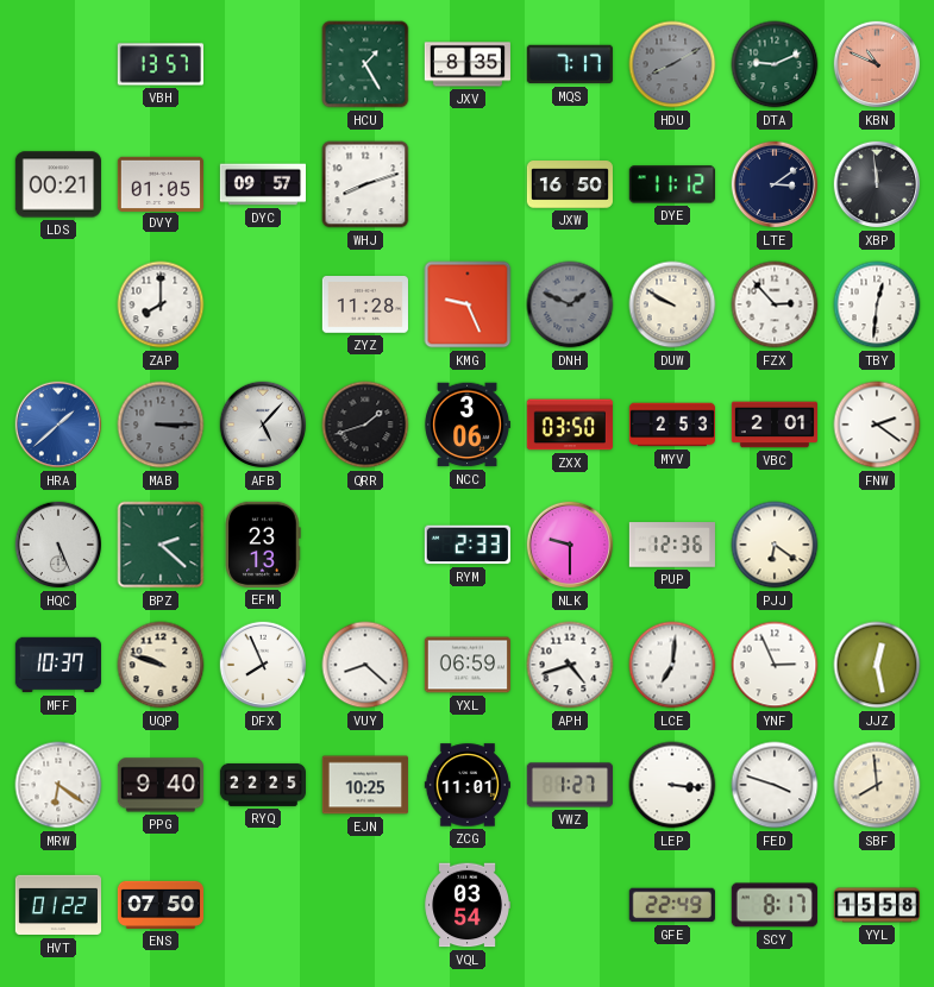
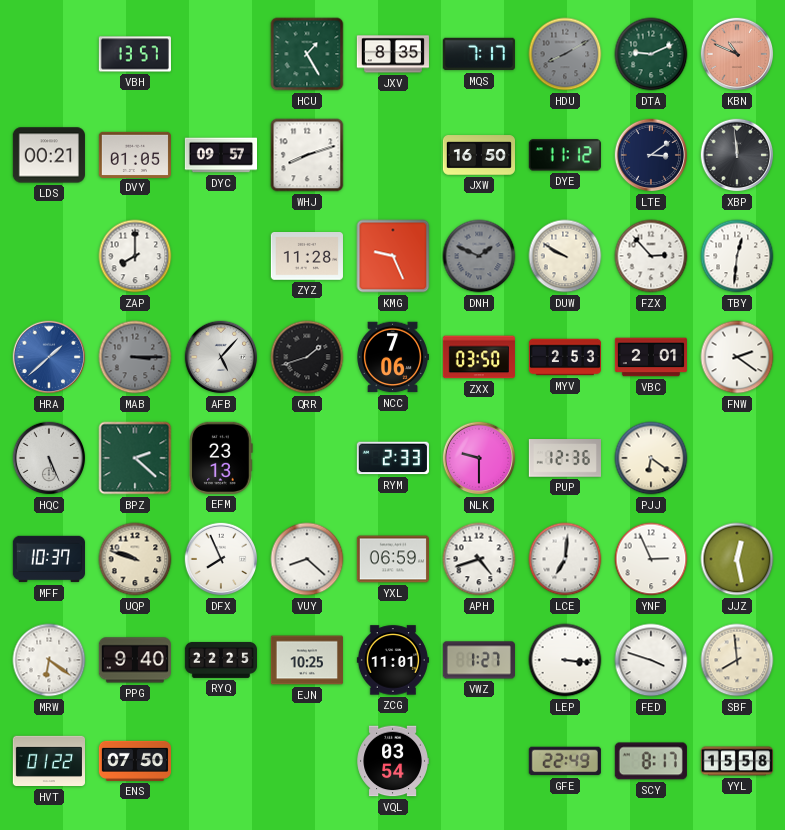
NCC: 3:06 -> 7:06
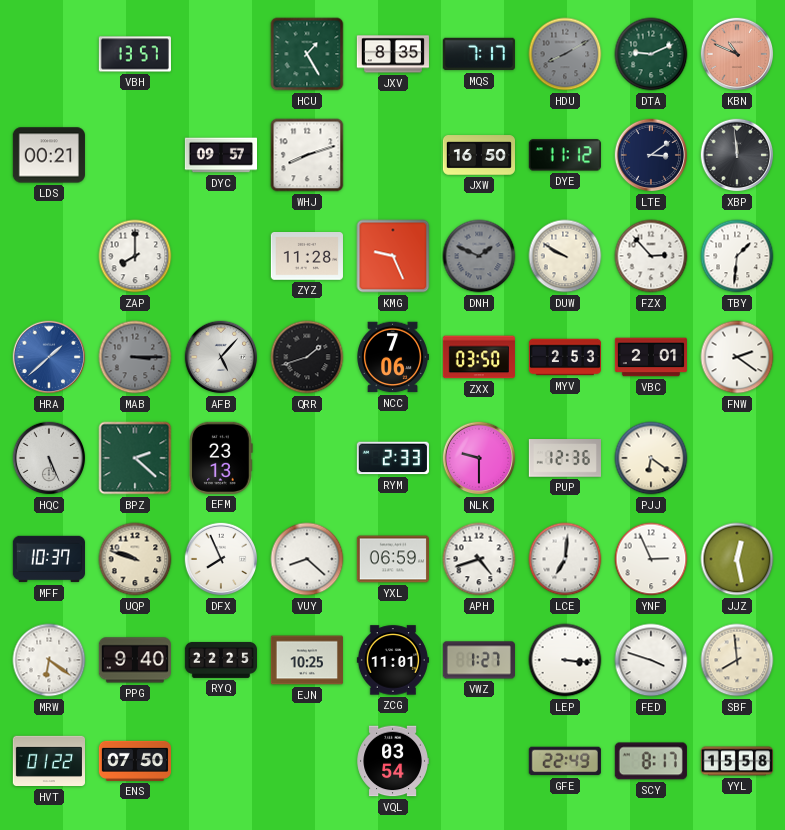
DVY: 01:05 -> none
TBY: 12:31 -> 1:31
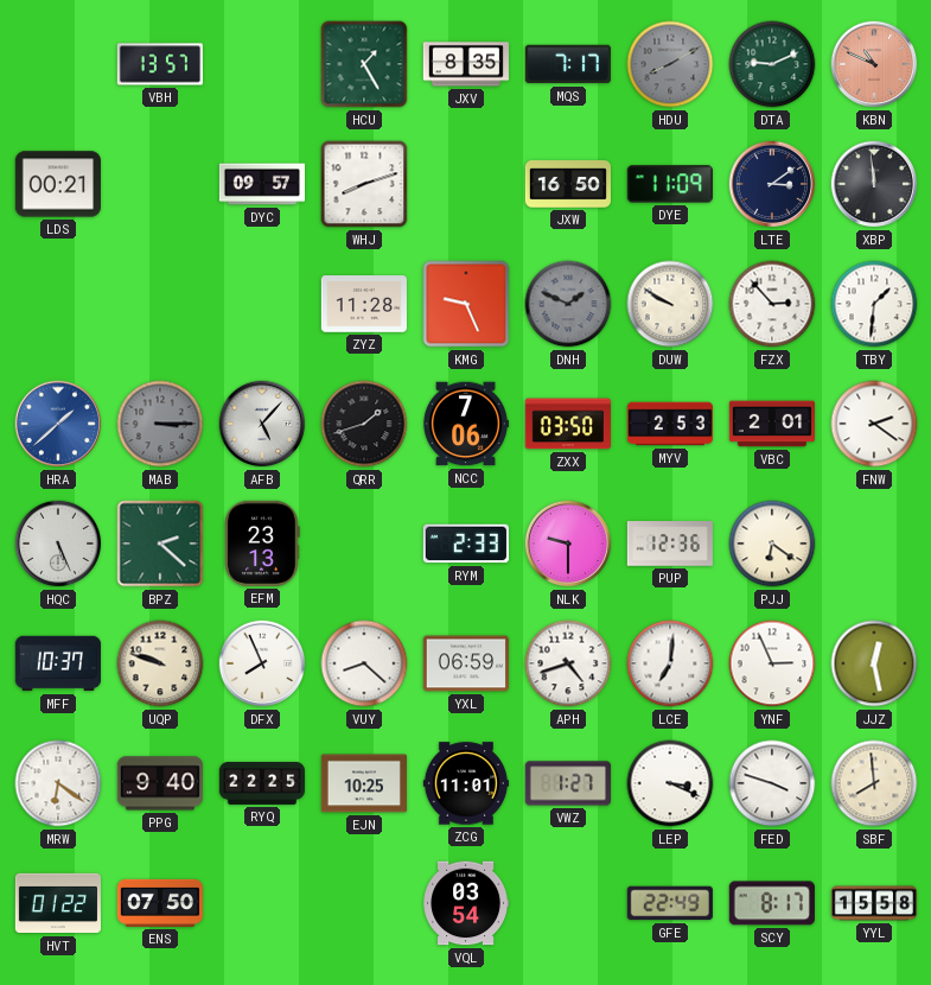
DYE: 11:12 -> 11:09
ZAP: 8:00 -> none
LEP: 3:16 -> 3:19
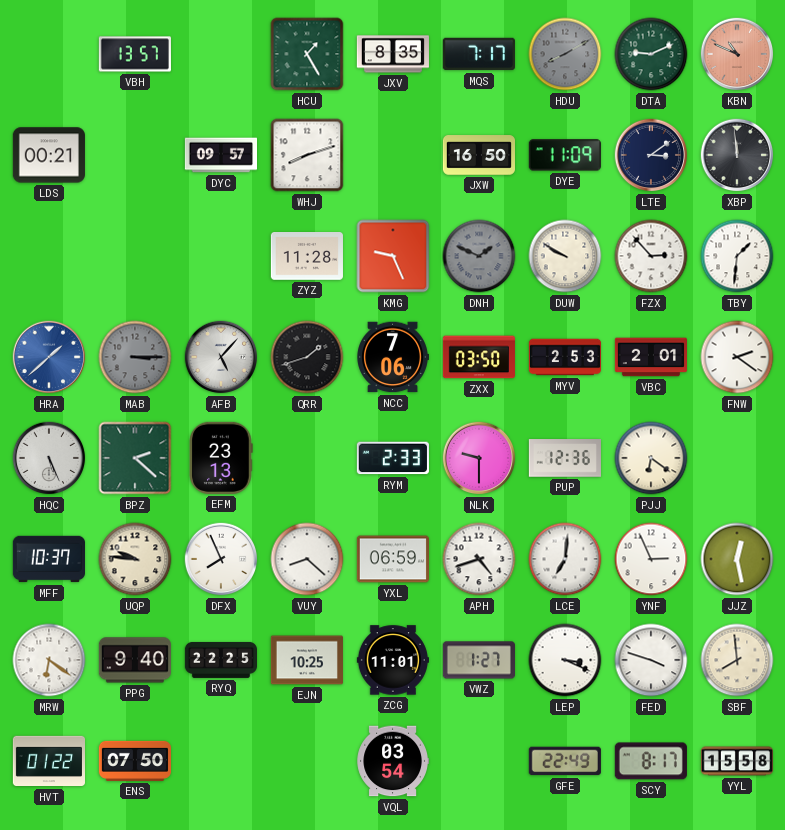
UQP: 9:48 -> 9:46
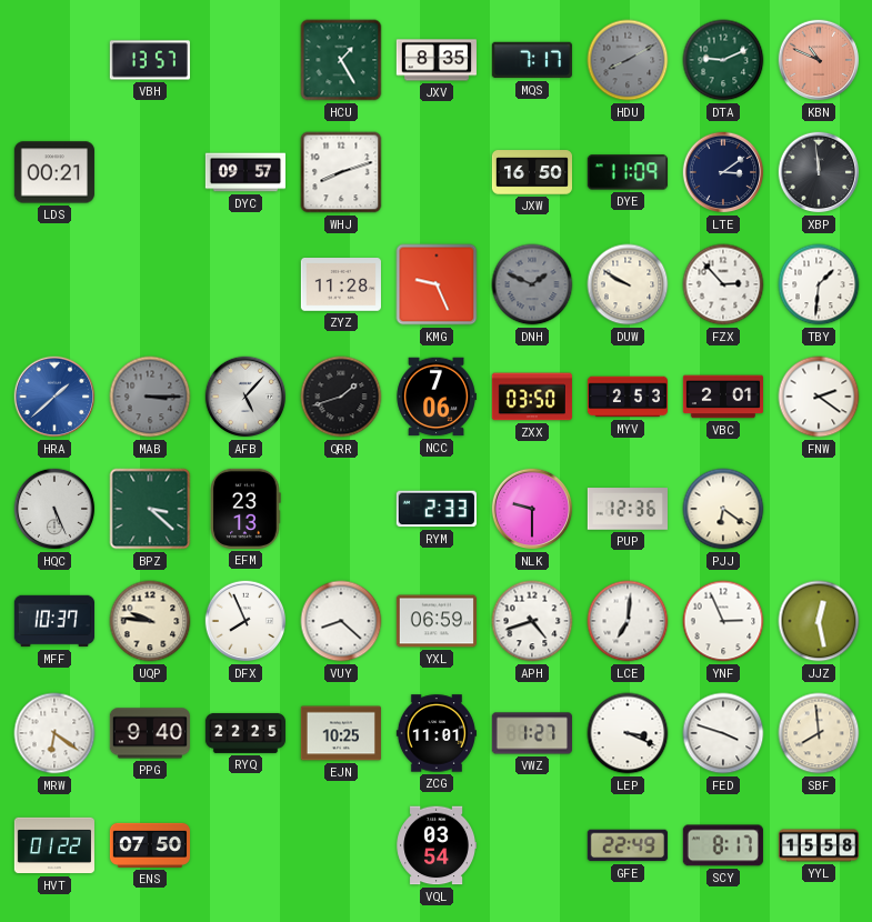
BPZ: 2:22 -> 3:22
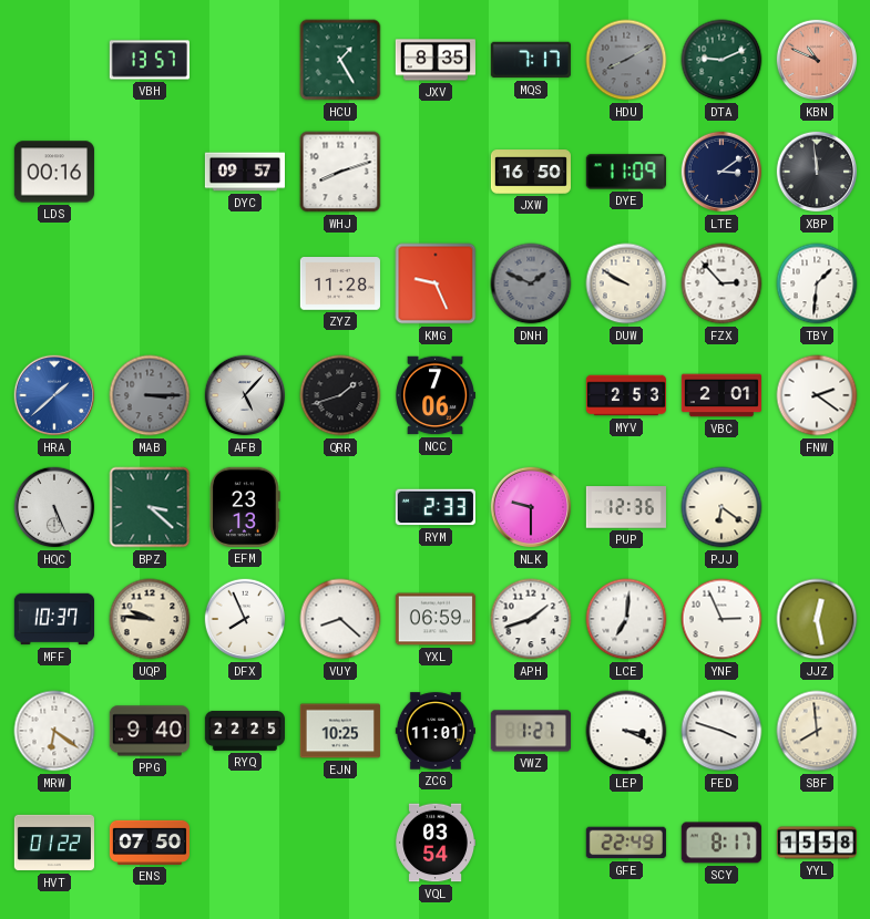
LDS: 00:21 -> 00:16
ZXX: 03:50 -> none
APH: 4:42 -> 1:42
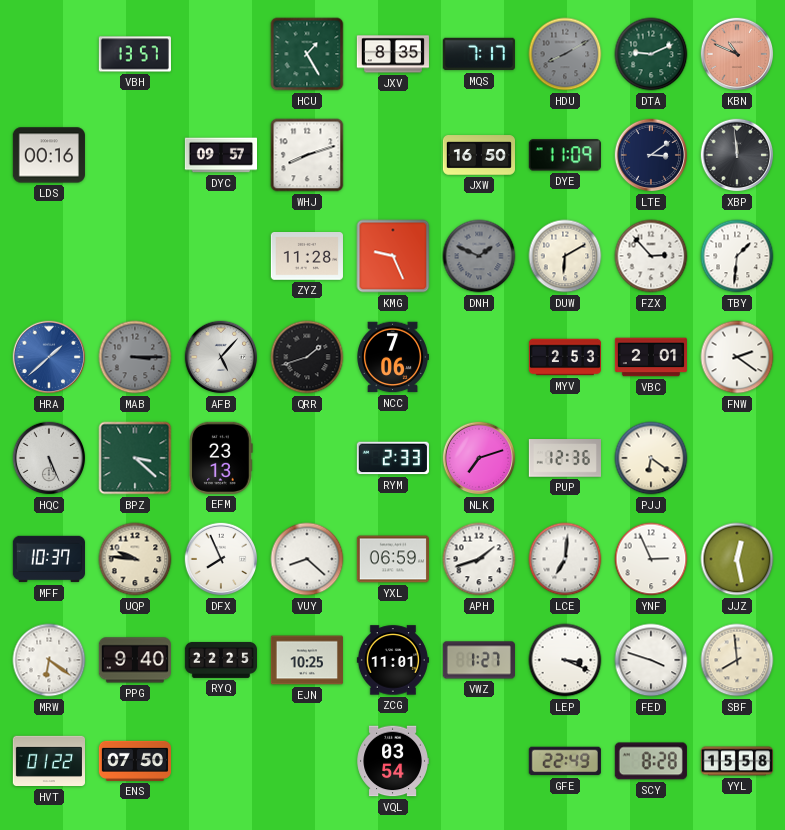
DUW: 9:50 -> 6:10
NLK: 9:30 -> 7:12
SCY: 8:17 -> 8:28
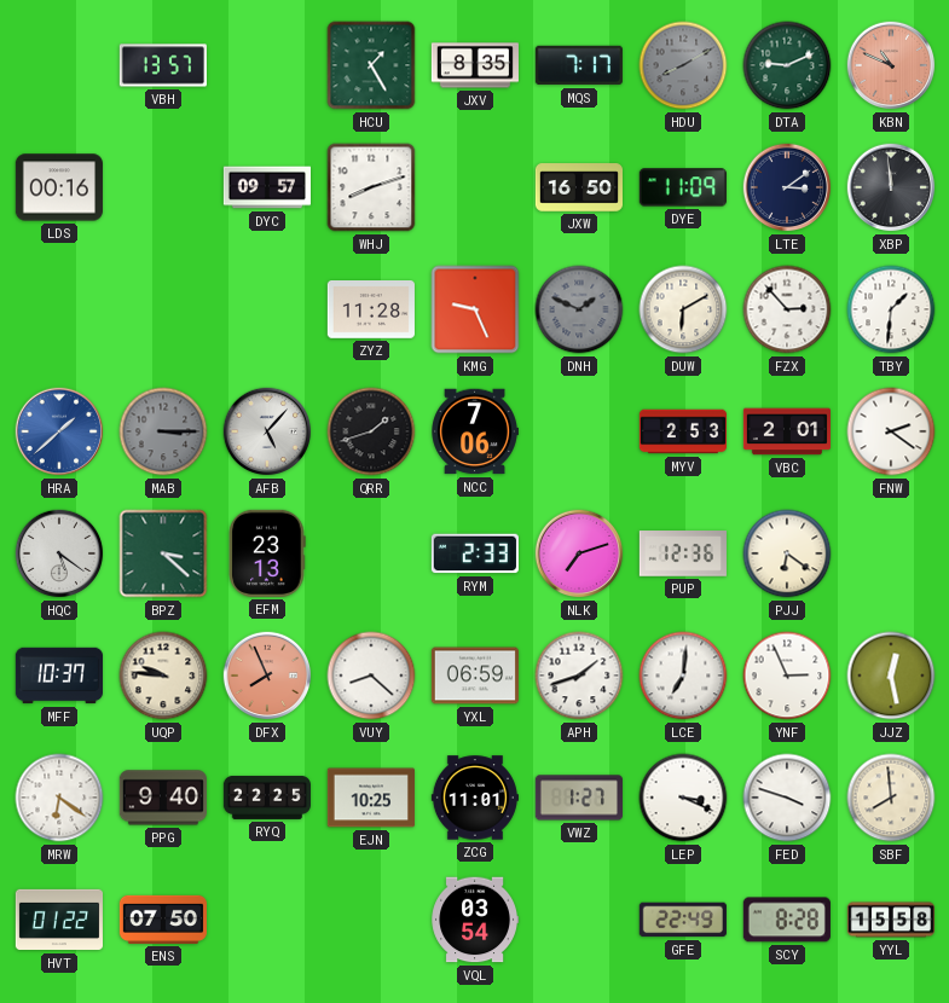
HQC: 5:26 -> 5:21
DFX dial: white -> salmon
